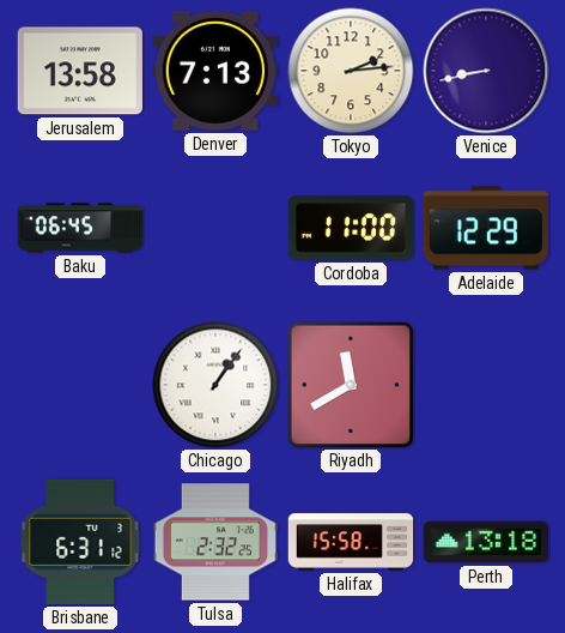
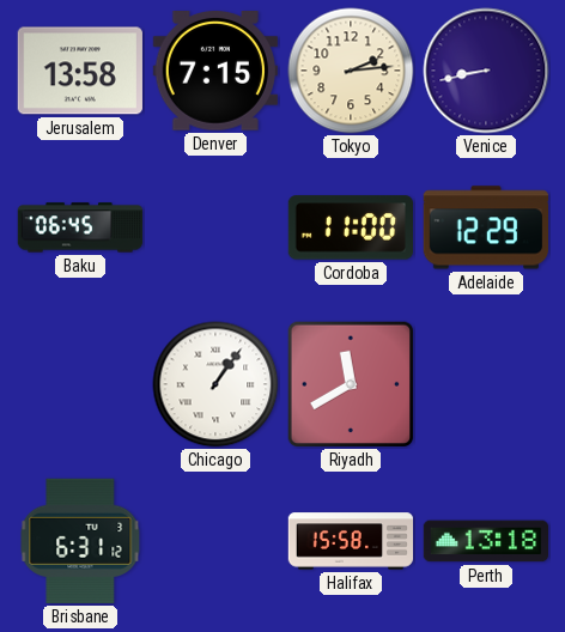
Denver: 7:13 -> 7:15
Tulsa: 2:32 -> none
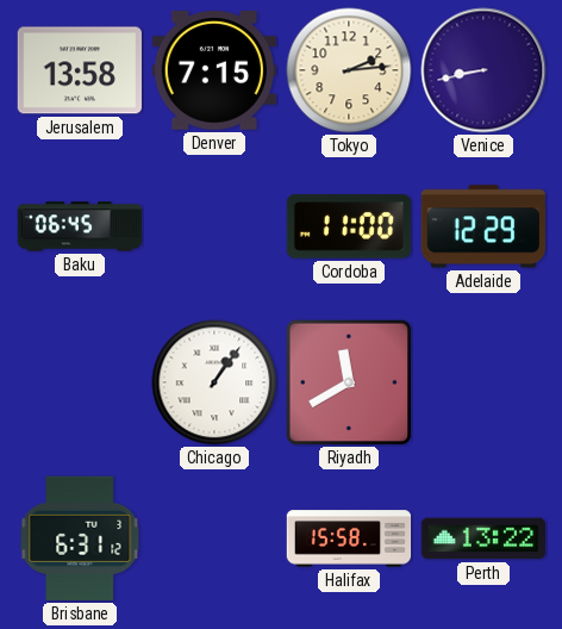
Perth: 13:18 -> 13:22
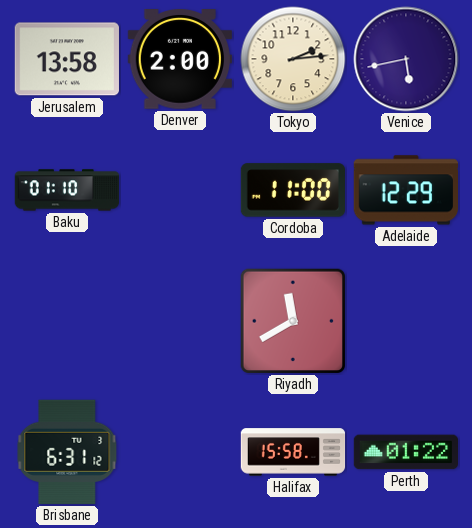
Denver: 7:15 -> 2:00
Venice: 8:43 -> 5:43
Baku: 06:45 -> 01:10
Chicago: 1:06 -> none
Perth: 13:22 -> 01:22
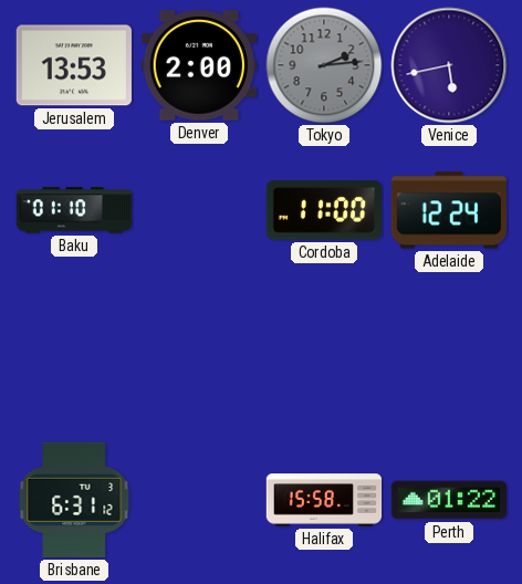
Jerusalem: 13:58 -> 13:53
Tokyo dial: cream -> grey
Adelaide: 12:29 -> 12:24
Riyadh: 11:40 -> none
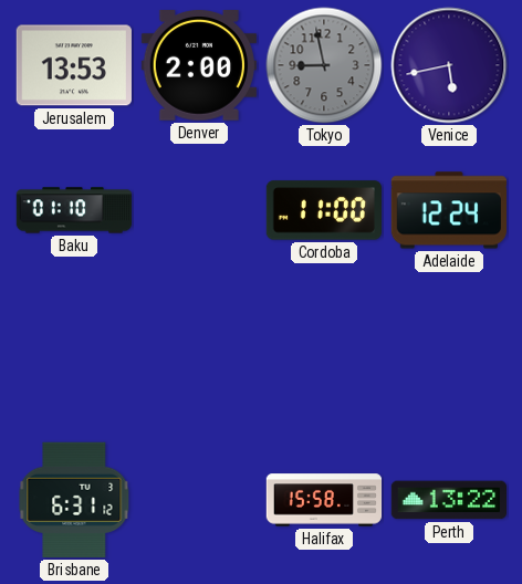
Tokyo: 2:14 -> 8:58
Perth: 01:22 -> 13:22
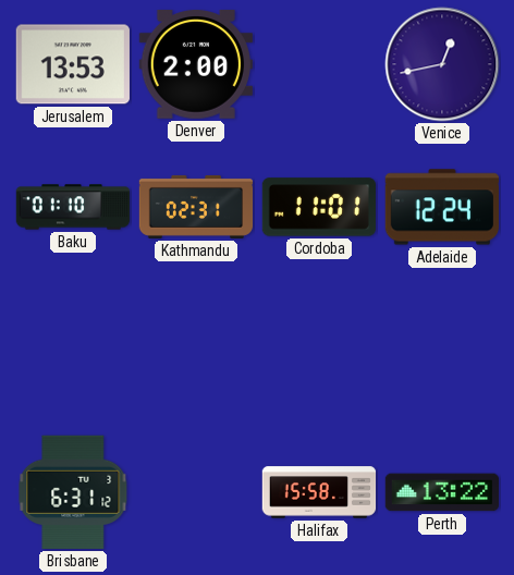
Tokyo: 8:58 -> none
Venice: 5:43 -> 12:43
Kathmandu: none -> 02:31
Cordoba: 11:00 -> 11:01
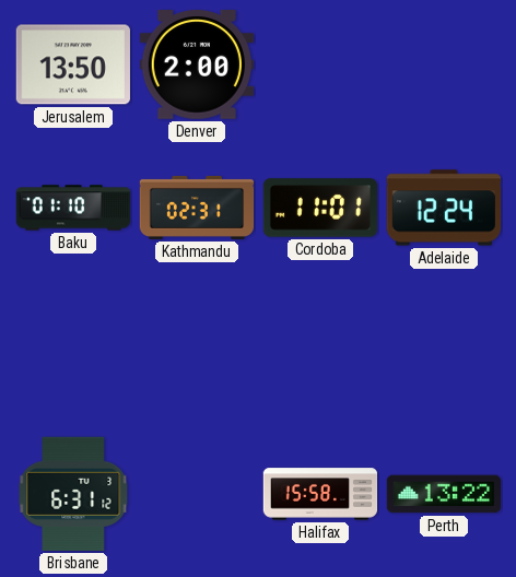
Jerusalem: 13:53 -> 13:50
Venice: 12:43 -> none
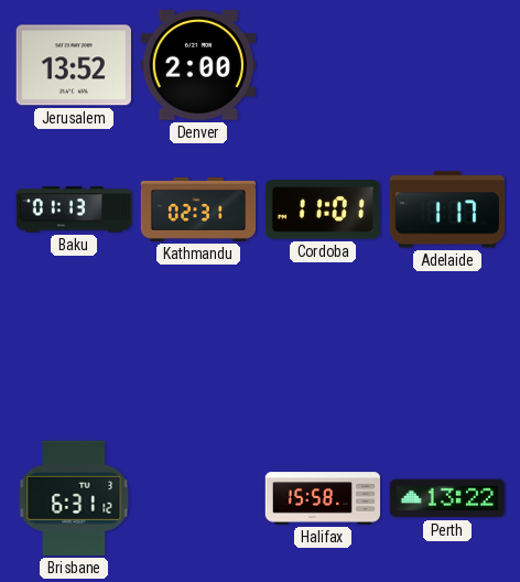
Jerusalem: 13:50 -> 13:52
Baku: 01:10 -> 01:13
Adelaide: 12:24 -> 1:17
